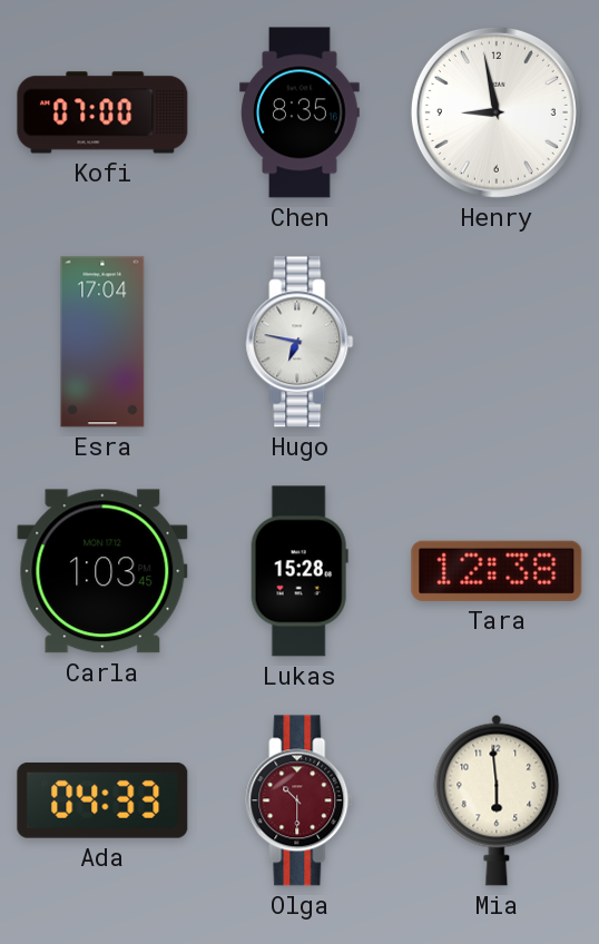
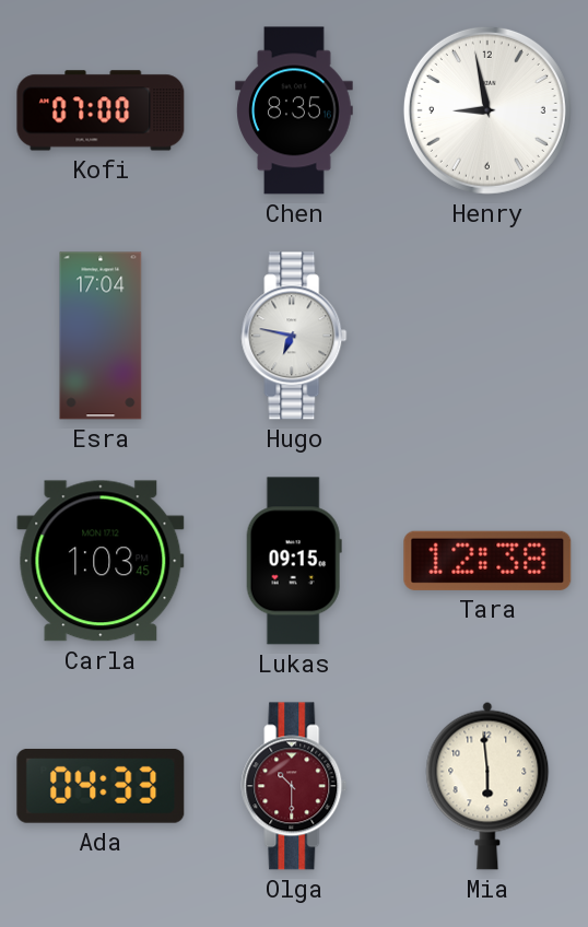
Lukas: 15:28 -> 09:15
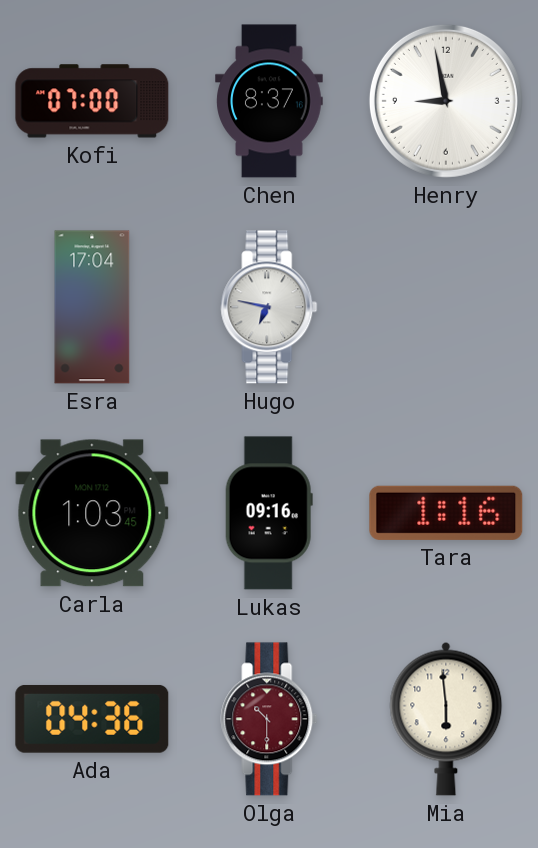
Chen: 8:35 -> 8:37
Lukas: 09:15 -> 09:16
Tara: 12:38 -> 1:16
Ada: 04:33 -> 04:36
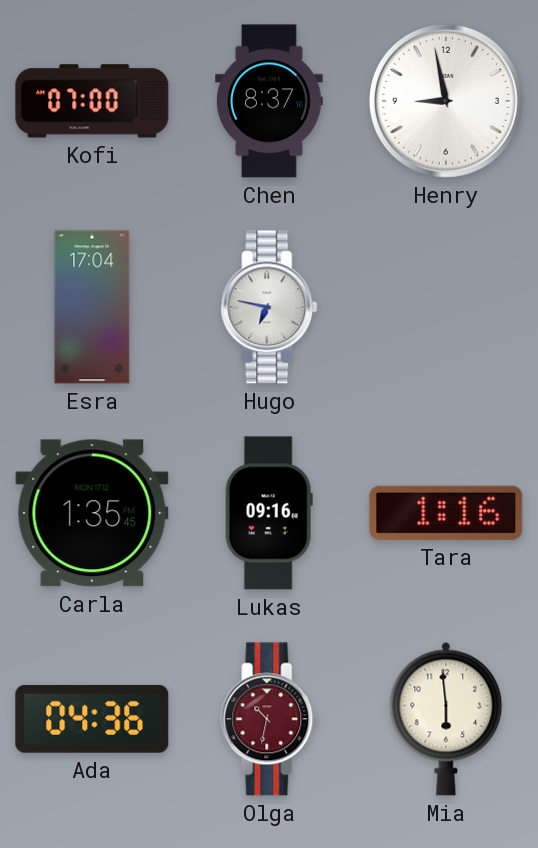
Carla: 1:03 -> 1:35
Olga: 10:30 -> 10:32
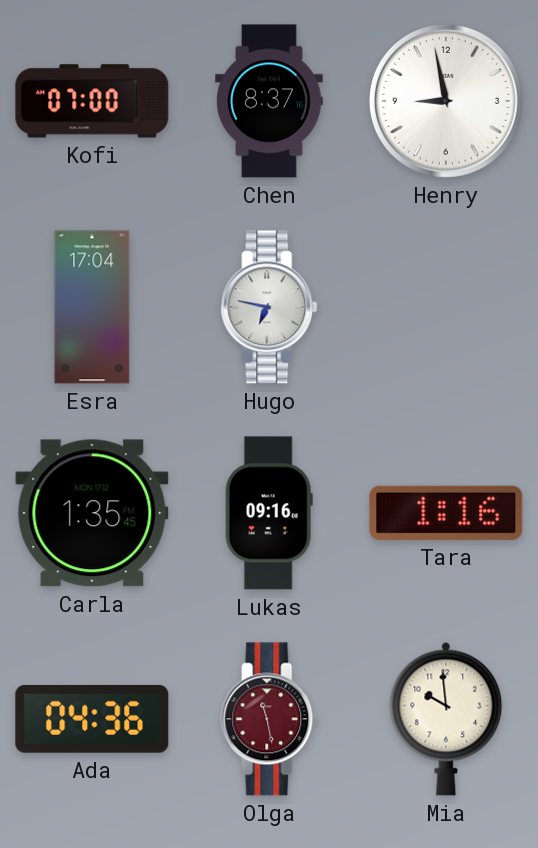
Olga: 10:32 -> 11:28
Mia: 5:59 -> 9:59
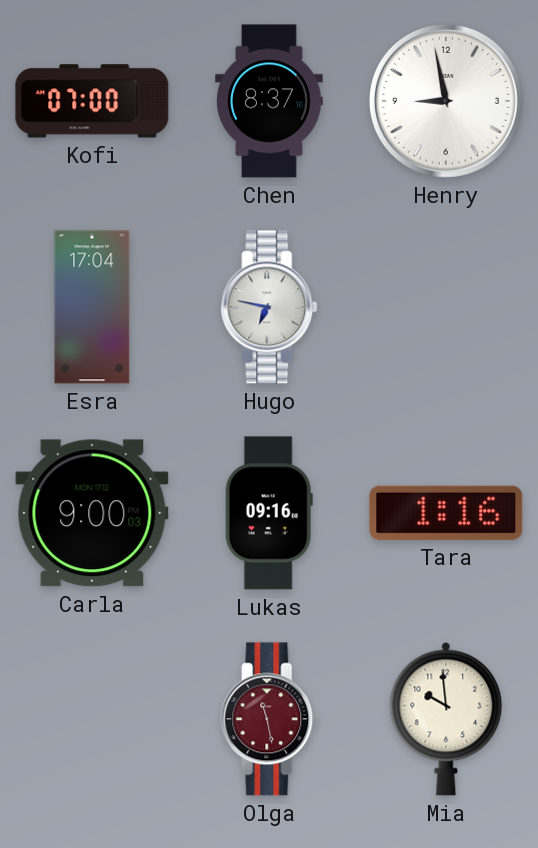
Carla: 1:35 -> 9:00
Ada: 04:36 -> none
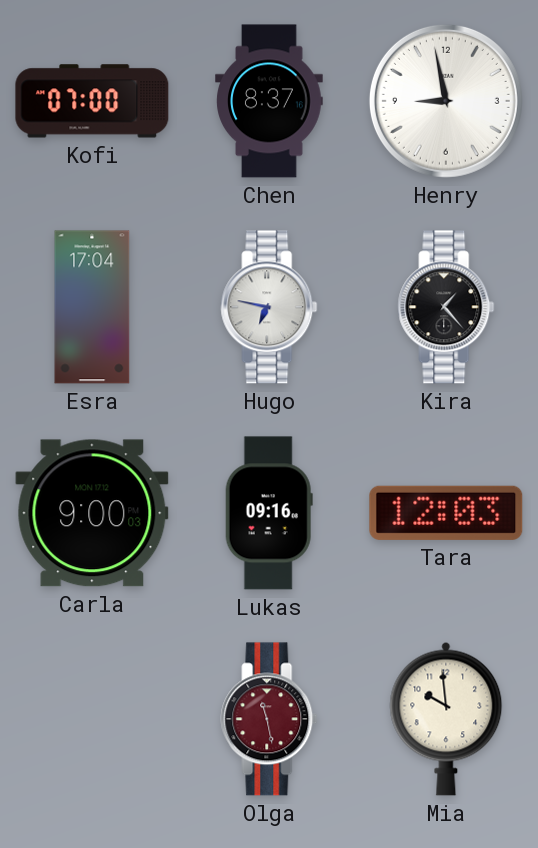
Kira: none -> 1:23
Tara: 1:16 -> 12:03
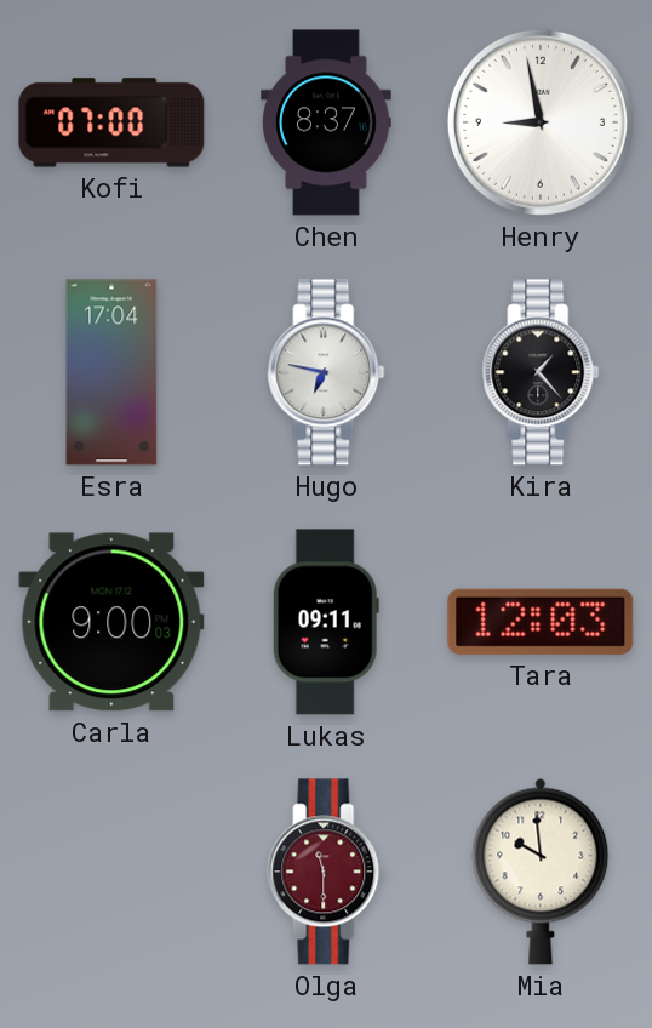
Lukas: 09:16 -> 09:11
Olga: 11:28 -> 11:30
